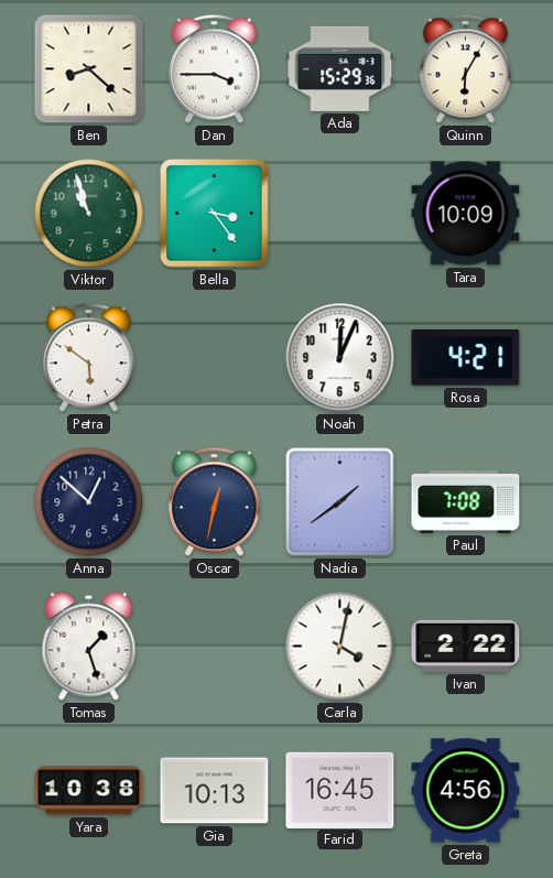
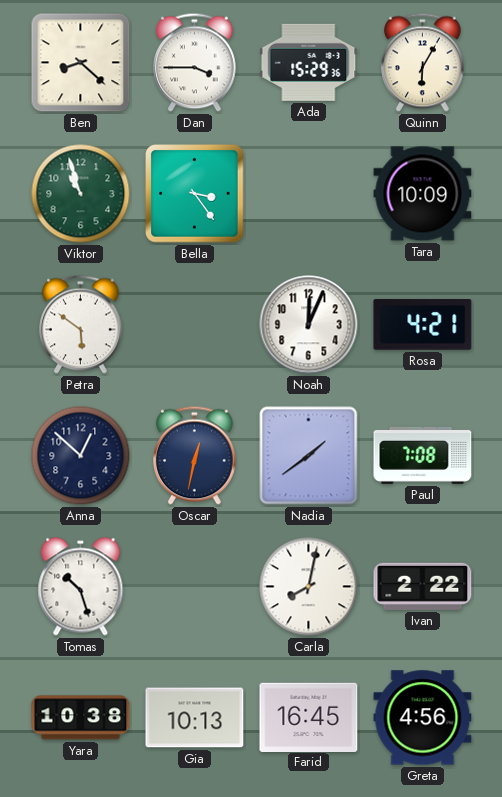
Tomas: 1:27 -> 10:27
Carla: 4:02 -> 8:02
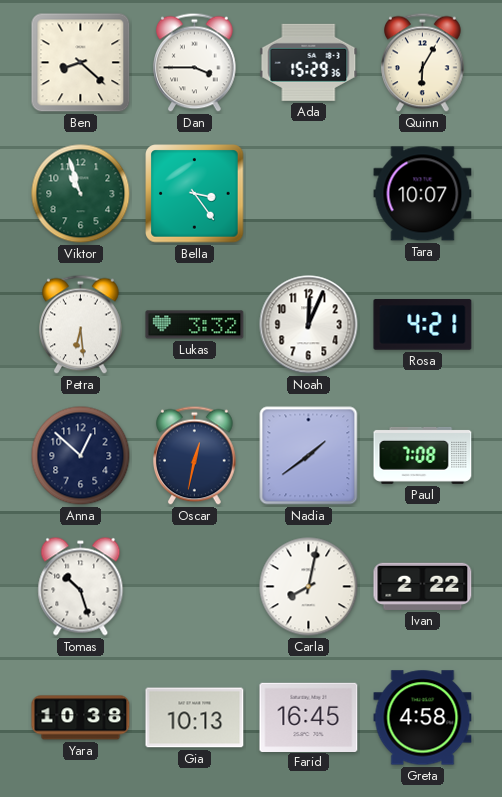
Tara: 10:09 -> 10:07
Petra: 5:51 -> 6:29
Lukas: none -> 3:32
Greta: 4:56 -> 4:58
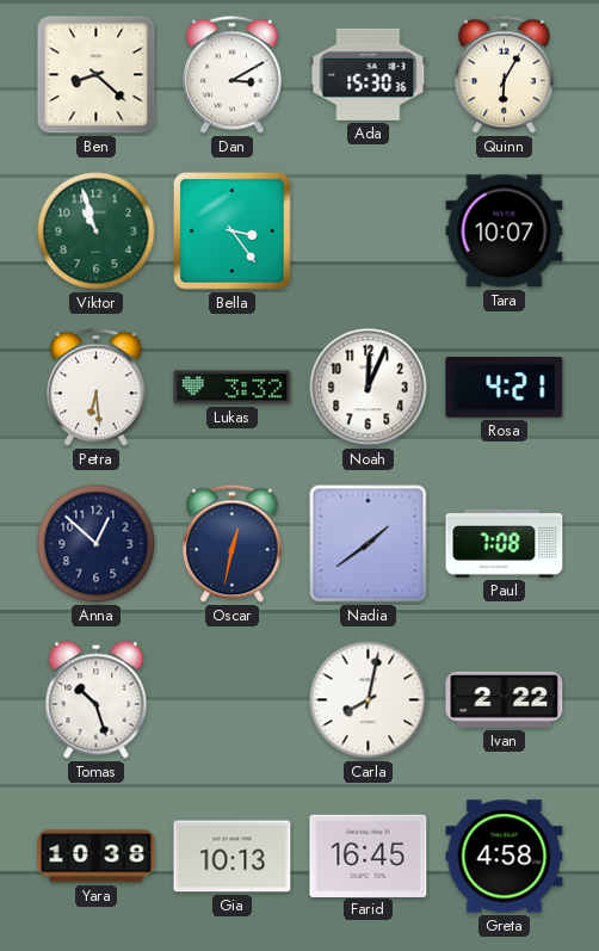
Dan: 3:45 -> 3:10
Ada: 15:29 -> 15:30
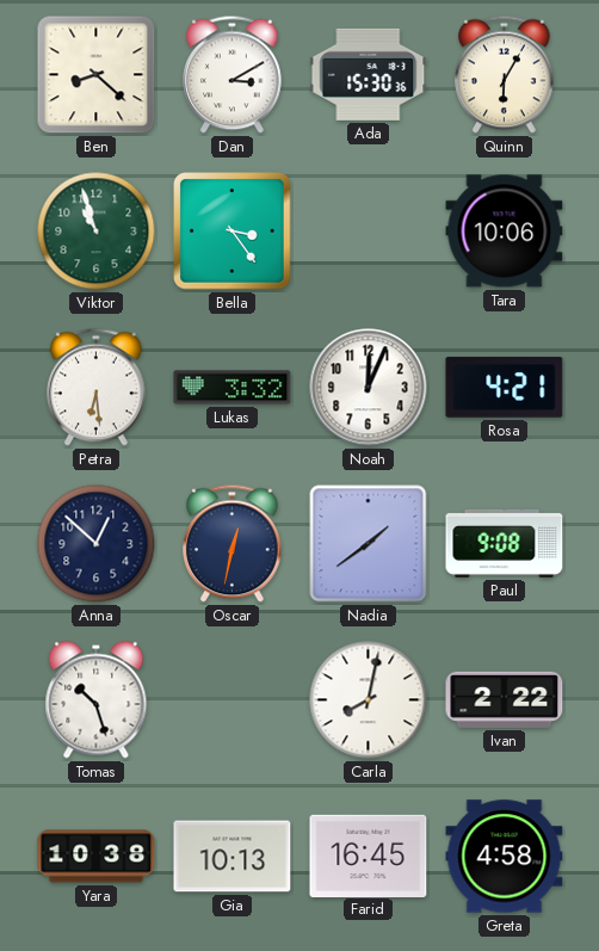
Tara: 10:07 -> 10:06
Paul: 7:08 -> 9:08
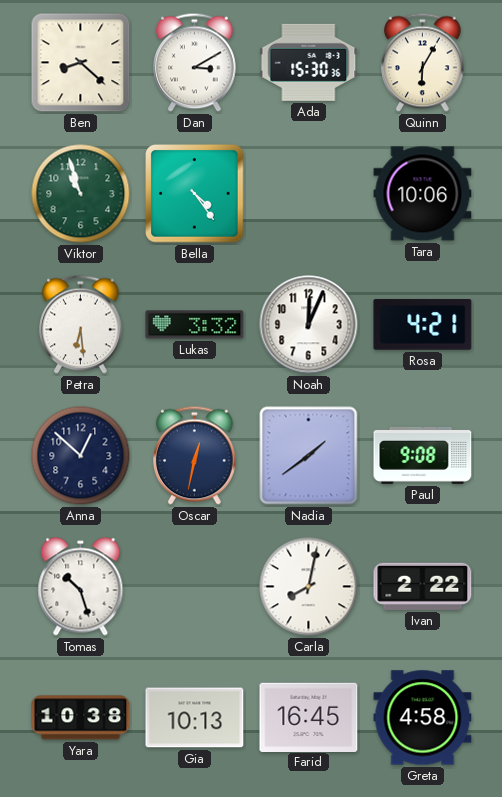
Bella: 3:24 -> 4:24
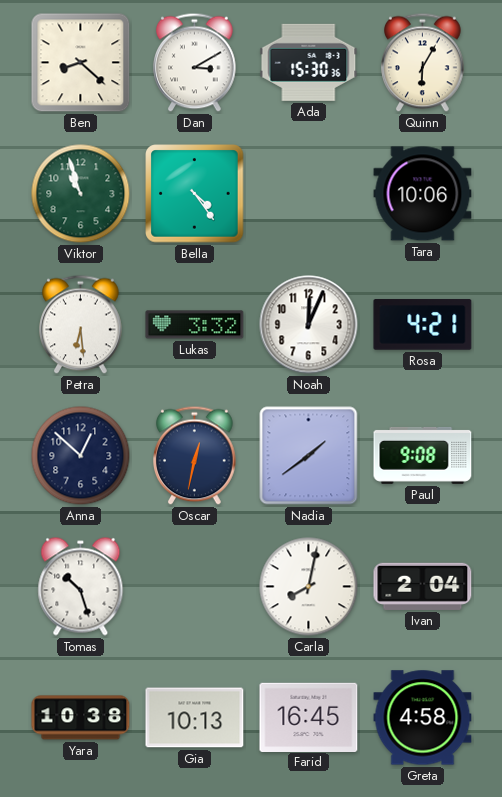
Ivan: 2:22 -> 2:04
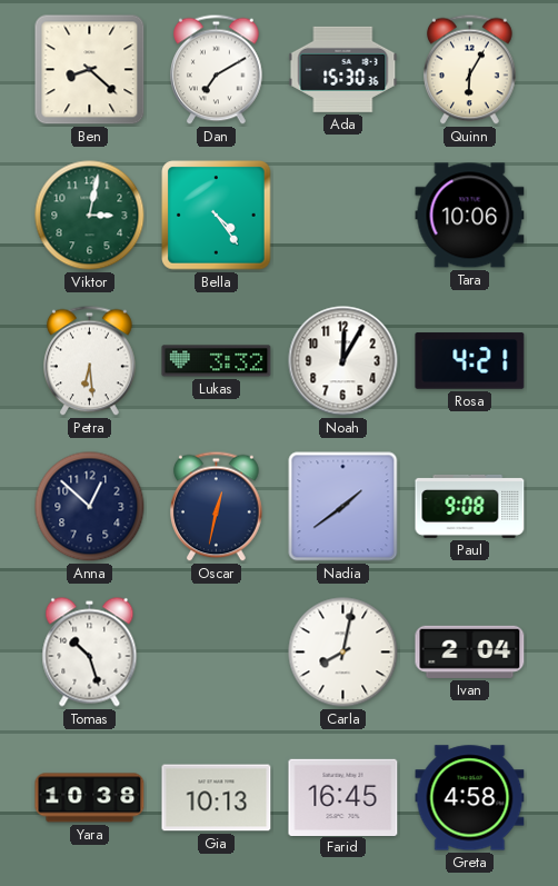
Dan: 3:10 -> 7:10
Viktor: 10:57 -> 3:02
Noah: 12:04 -> 12:05
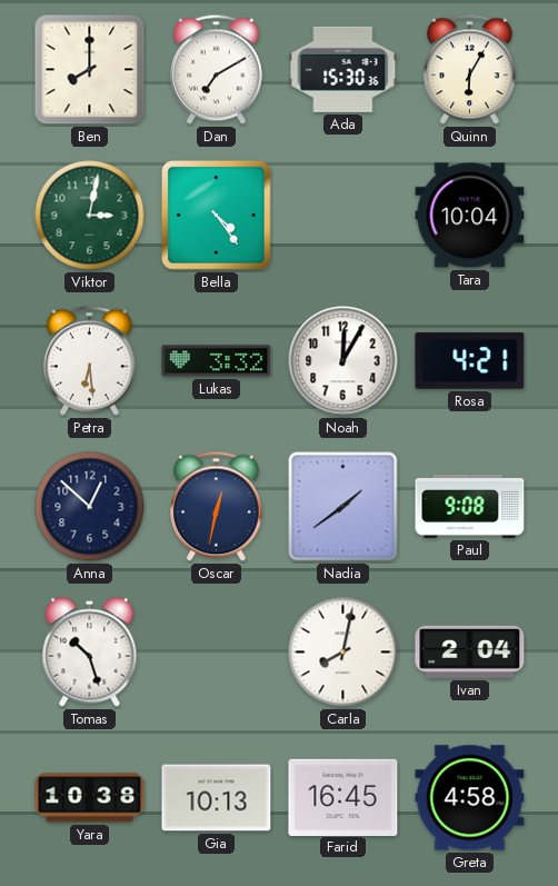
Ben: 8:22 -> 8:00
Tara: 10:06 -> 10:04
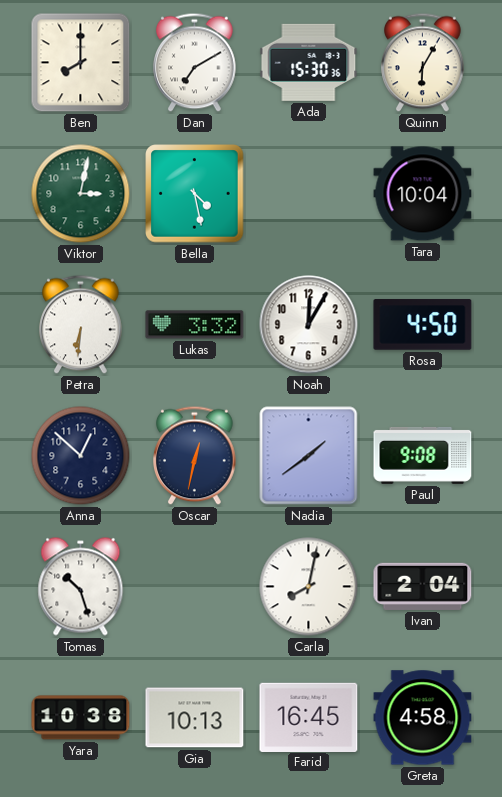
Bella: 4:24 -> 4:28
Petra: 6:29 -> 6:31
Rosa: 4:21 -> 4:50
